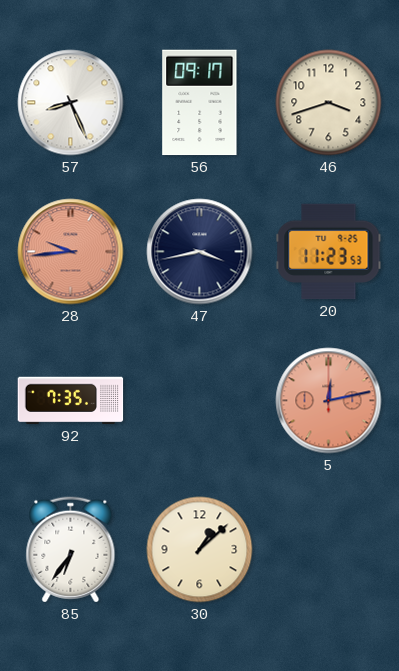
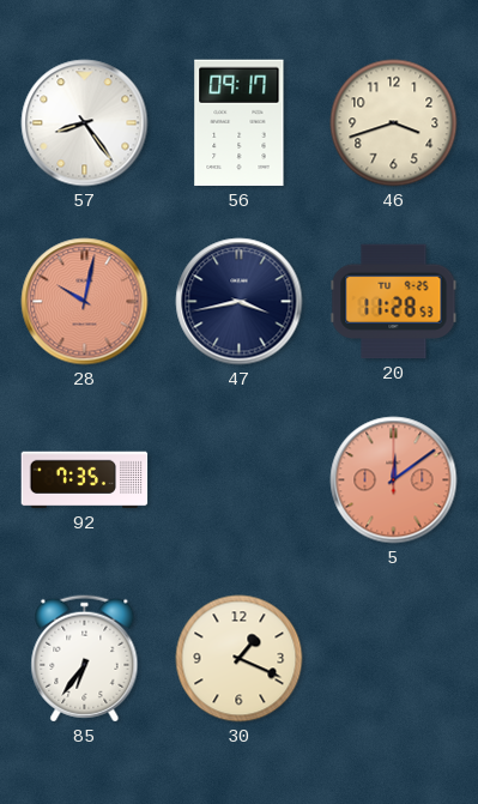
57: 8:26 -> 8:24
28: 9:44 -> 10:02
20: 11:23 -> 11:28
5: 12:13 -> 12:09
30: 1:08 -> 1:19
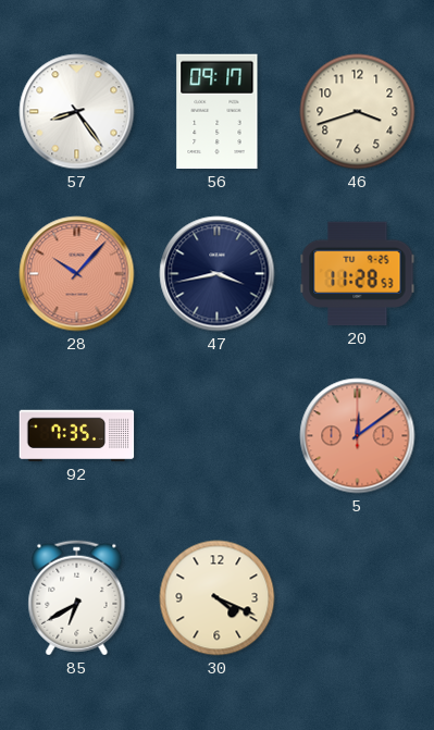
28: 10:02 -> 10:07
85: 6:36 -> 6:40
30: 1:19 -> 4:19
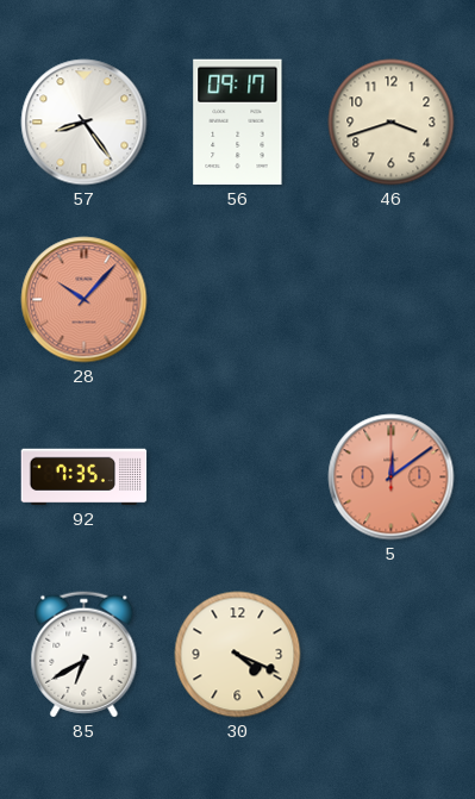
47: 3:43 -> none
20: 11:28 -> none
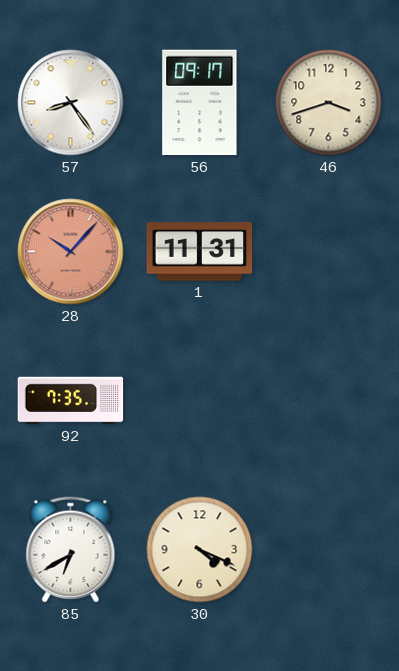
1: none -> 11:31
5: 12:09 -> none
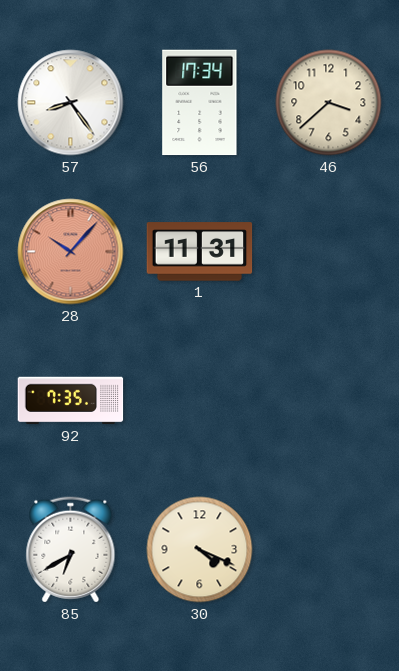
56: 09:17 -> 17:34
46: 3:42 -> 3:38
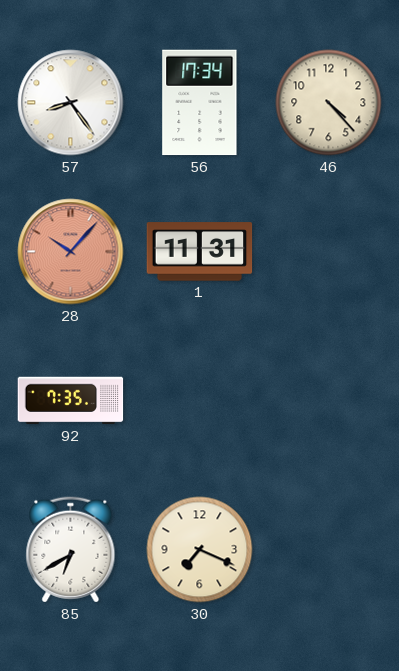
46: 3:38 -> 4:23
30: 4:19 -> 7:19
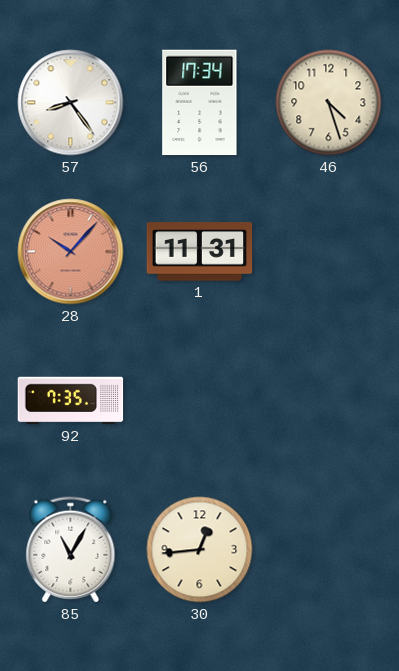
46: 4:23 -> 4:27
85: 6:40 -> 11:05
30: 7:19 -> 12:44
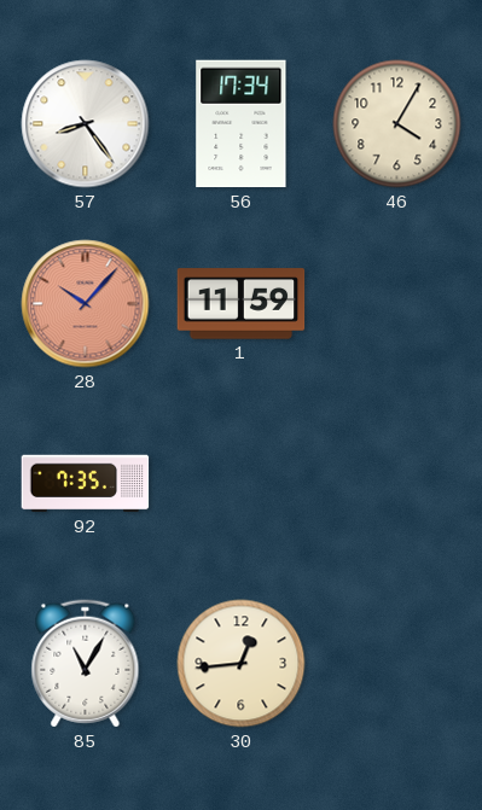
46: 4:27 -> 4:05
1: 11:31 -> 11:59
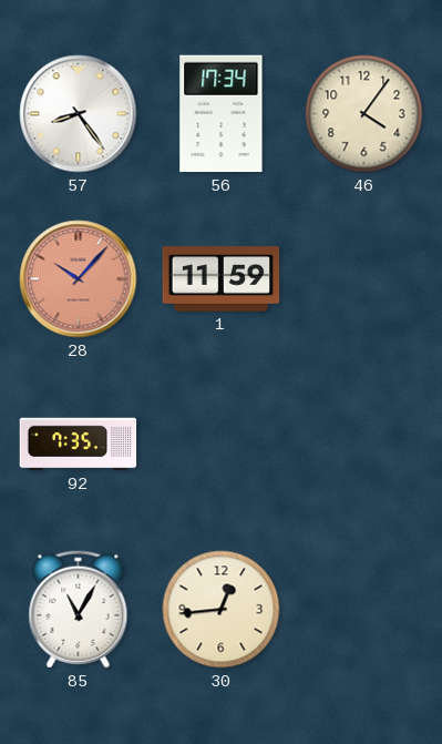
46: 4:05 -> 4:06
